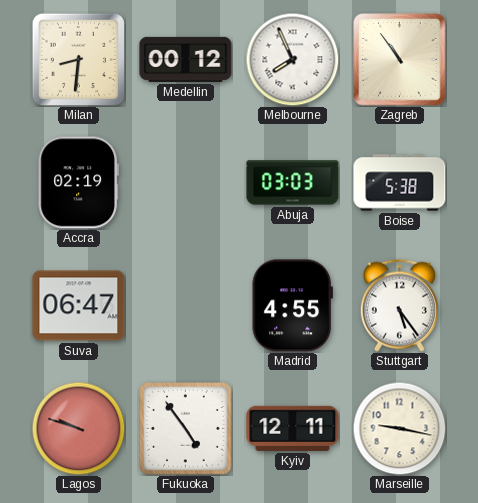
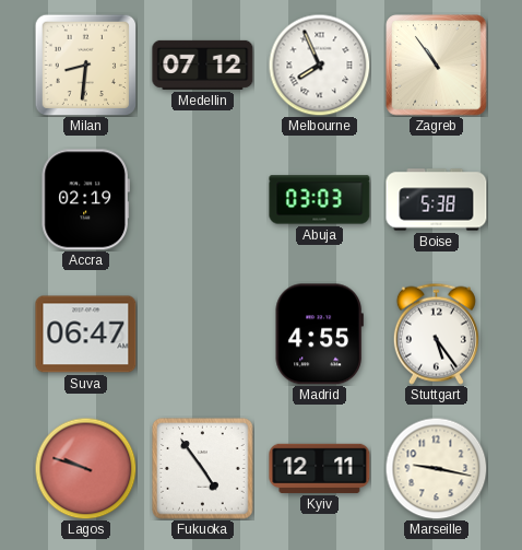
Medellin: 00:12 -> 07:12
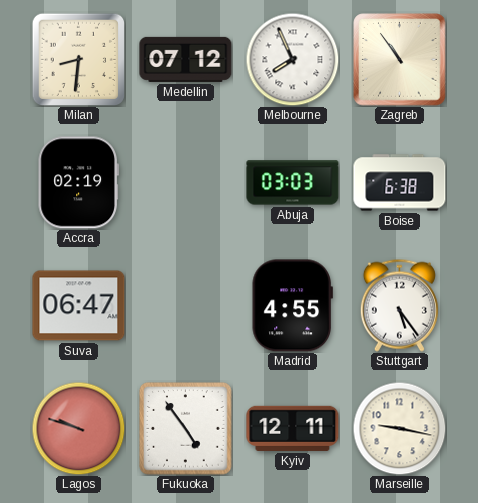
Boise: 5:38 -> 6:38
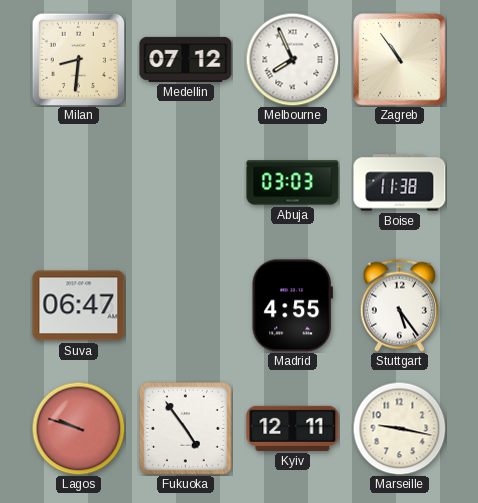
Accra: 02:19 -> none
Boise: 6:38 -> 11:38
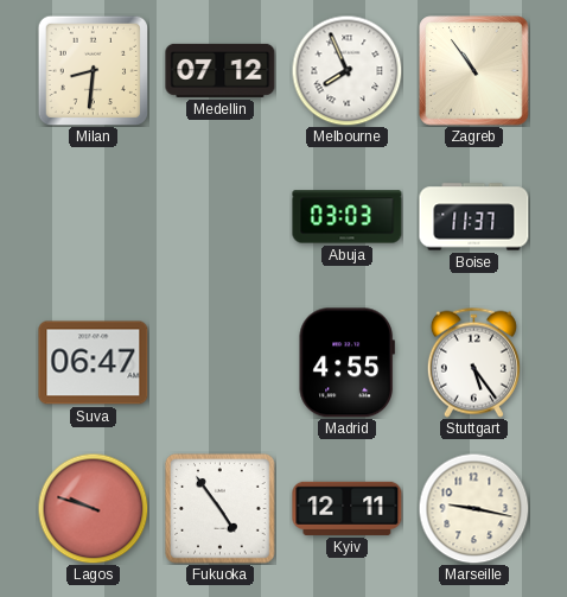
Boise: 11:38 -> 11:37
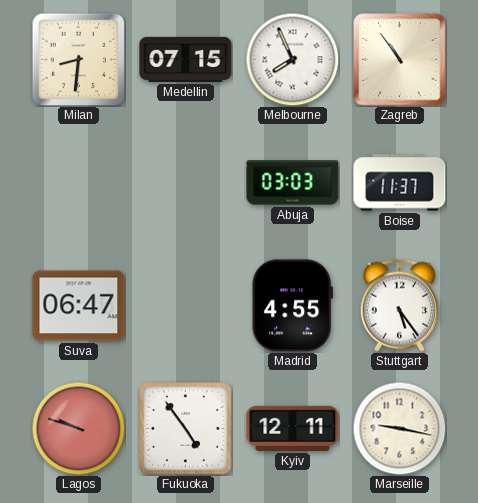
Medellin: 07:12 -> 07:15
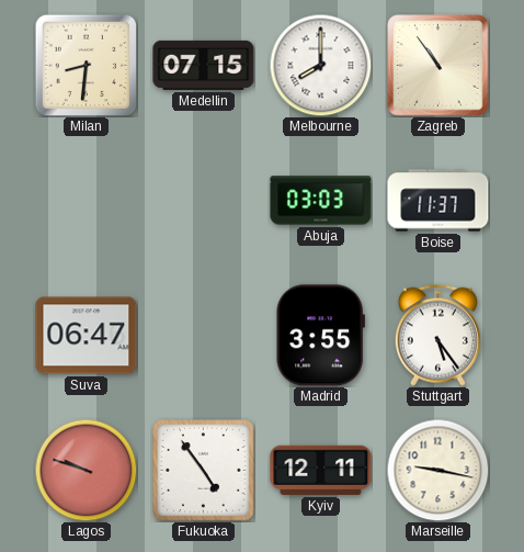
Melbourne: 7:56 -> 8:00
Madrid: 4:55 -> 3:55
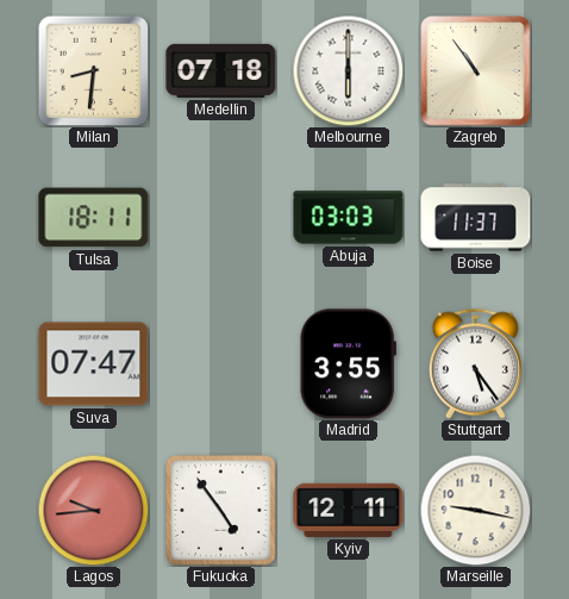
Medellin: 07:15 -> 07:18
Melbourne: 8:00 -> 6:00
Tulsa: none -> 18:11
Suva: 06:47 -> 07:47
Lagos: 9:48 -> 9:44
